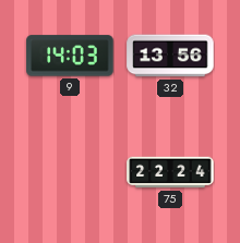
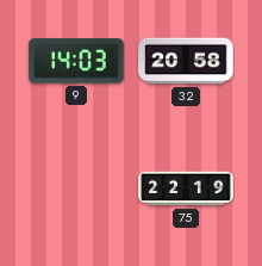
32: 13:56 -> 20:58
75: 22:24 -> 22:19
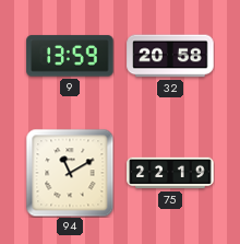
9: 14:03 -> 13:59
94: none -> 11:10
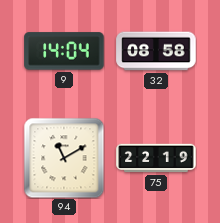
9: 13:59 -> 14:04
32: 20:58 -> 08:58
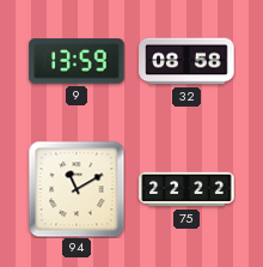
9: 14:04 -> 13:59
75: 22:19 -> 22:22
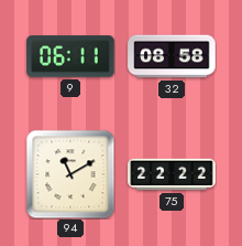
9: 13:59 -> 06:11
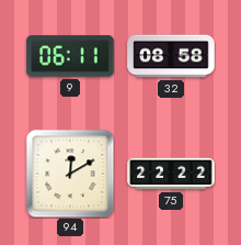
94: 11:10 -> 12:10
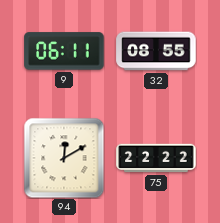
32: 08:58 -> 08:55
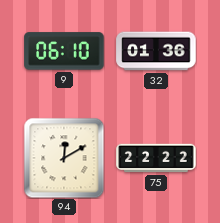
9: 06:11 -> 06:10
32: 08:55 -> 01:36
